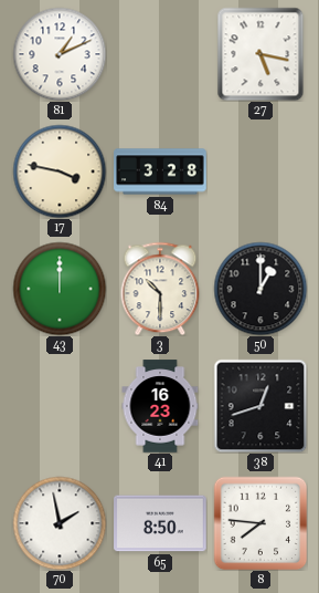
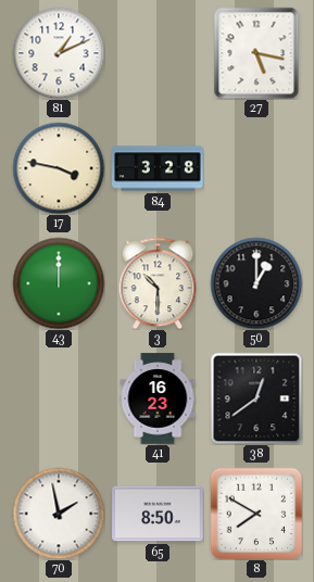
38: 12:42 -> 12:39
8: 7:46 -> 7:50
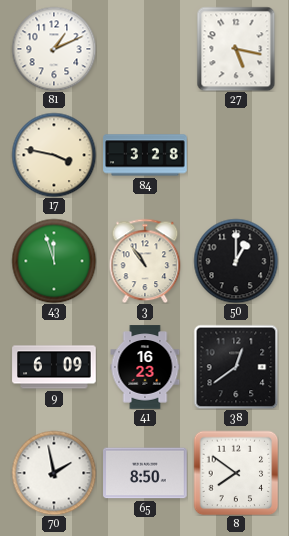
43: 12:00 -> 11:57
3: 10:30 -> 10:54
9: none -> 6:09
8: 7:50 -> 7:51
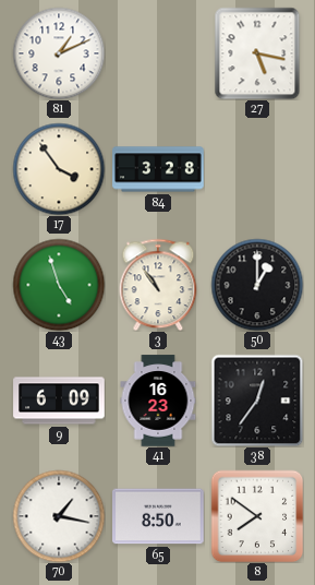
17: 3:47 -> 3:54
43: 11:57 -> 4:57
38: 12:39 -> 12:36
70: 1:58 -> 1:17
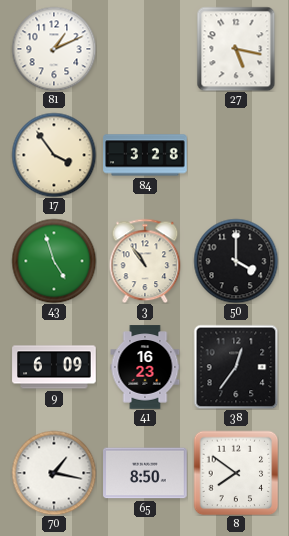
50: 1:00 -> 4:00
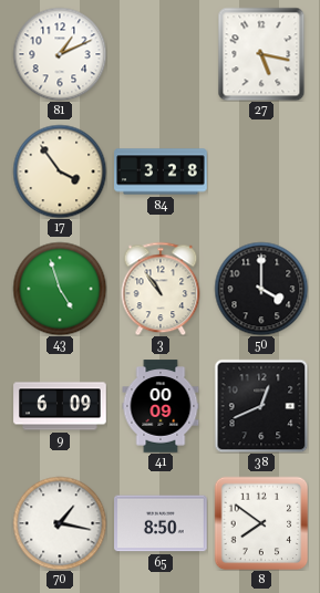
41: 16:23 -> 00:09
38: 12:36 -> 12:41
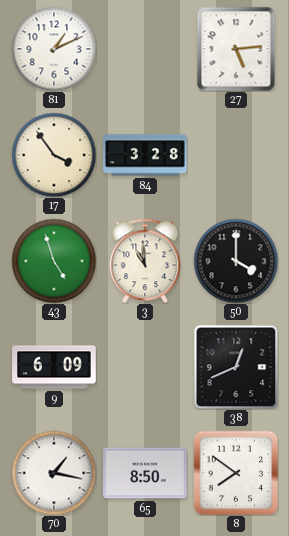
27: 5:17 -> 5:14
3: 10:54 -> 10:59
41: 00:09 -> none
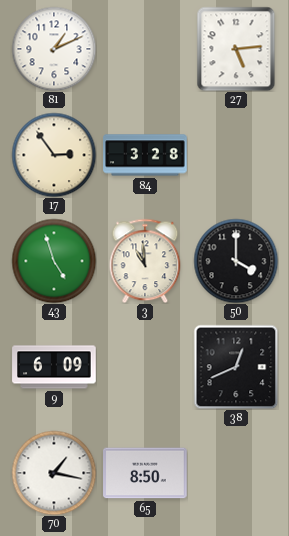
17: 3:54 -> 2:54
8: 7:51 -> none
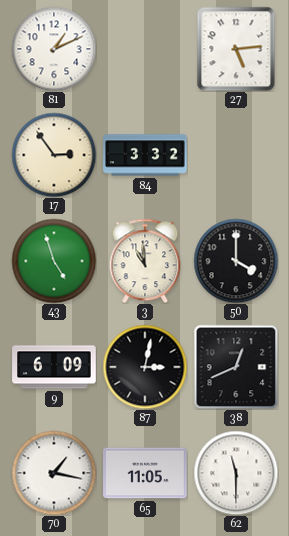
84: 3:28 -> 3:32
87: none -> 3:02
65: 8:50 -> 11:05
62: none -> 11:30
